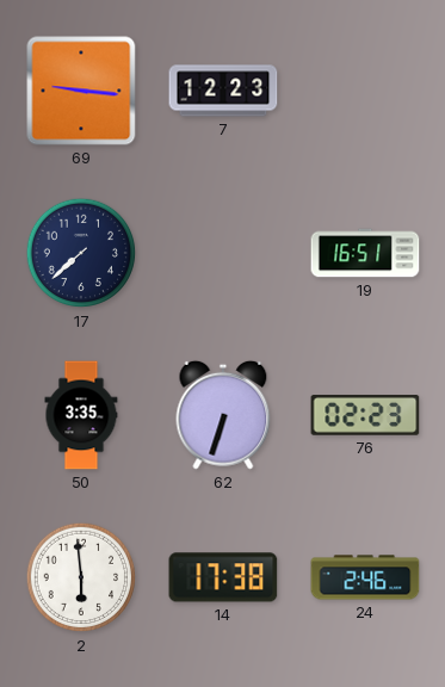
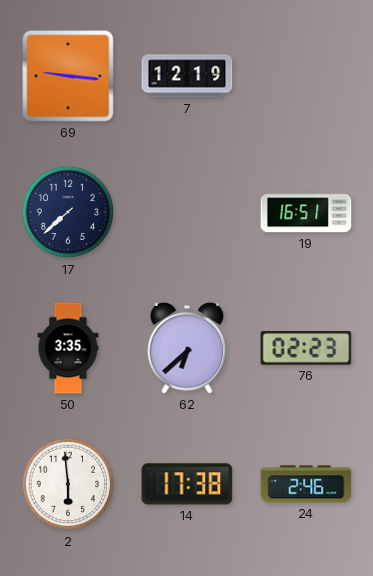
7: 12:23 -> 12:19
62: 6:33 -> 6:38
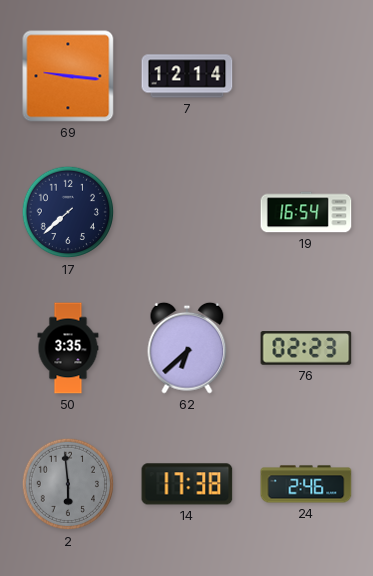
7: 12:19 -> 12:14
19: 16:51 -> 16:54
2 dial: white -> grey
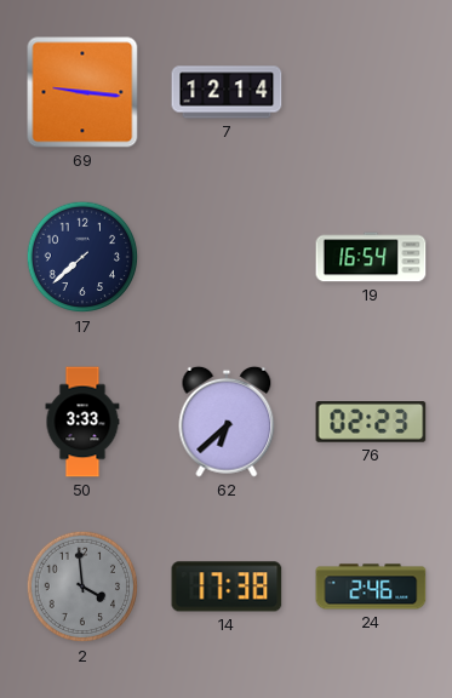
50: 3:35 -> 3:33
2: 5:59 -> 3:59
